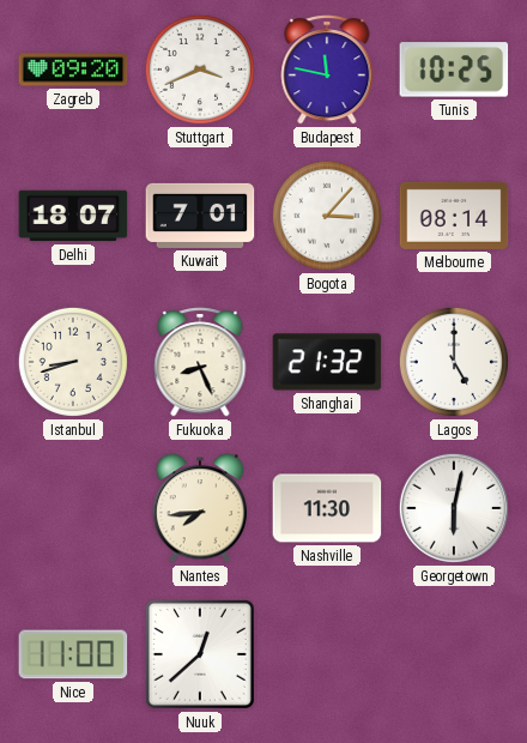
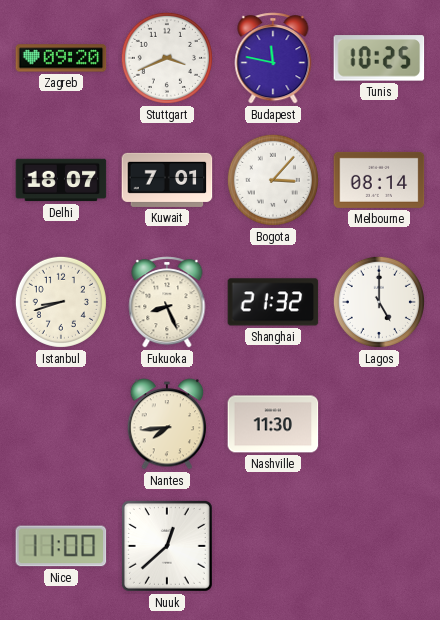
Georgetown: 6:02 -> none
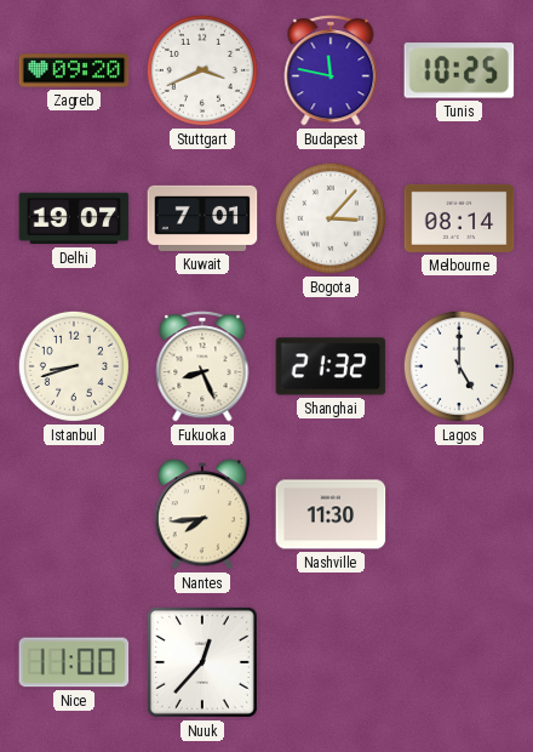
Delhi: 18:07 -> 19:07
Nuuk: 12:38 -> 12:37
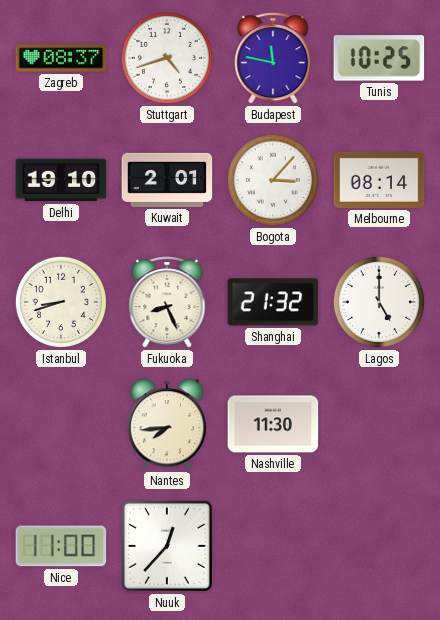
Zagreb: 09:20 -> 08:37
Stuttgart: 3:41 -> 4:42
Delhi: 19:07 -> 19:10
Kuwait: 7:01 -> 2:01
